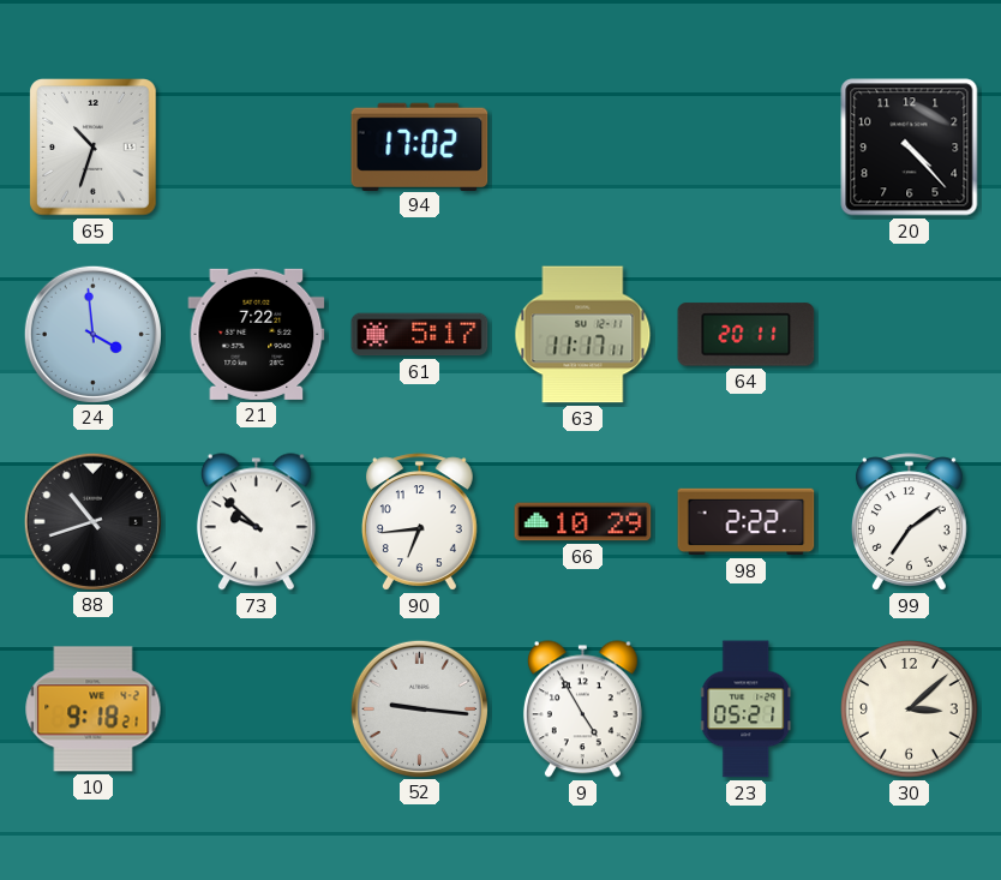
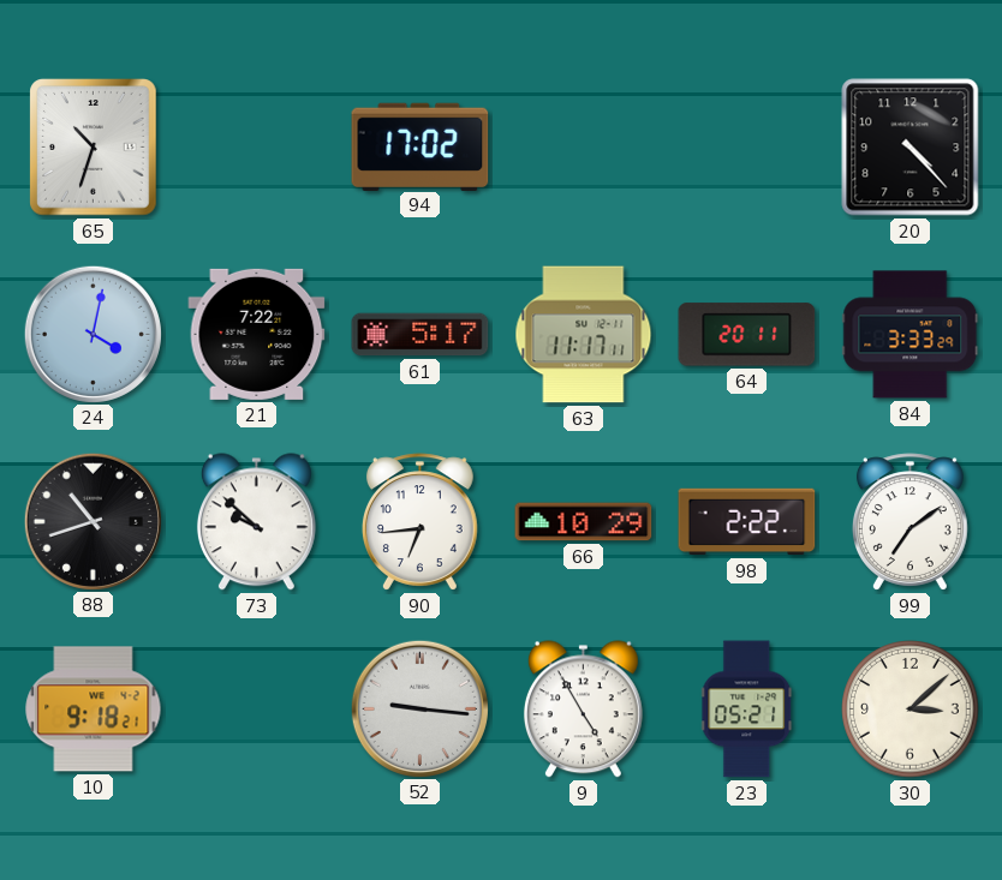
24: 3:59 -> 4:02
84: none -> 3:33
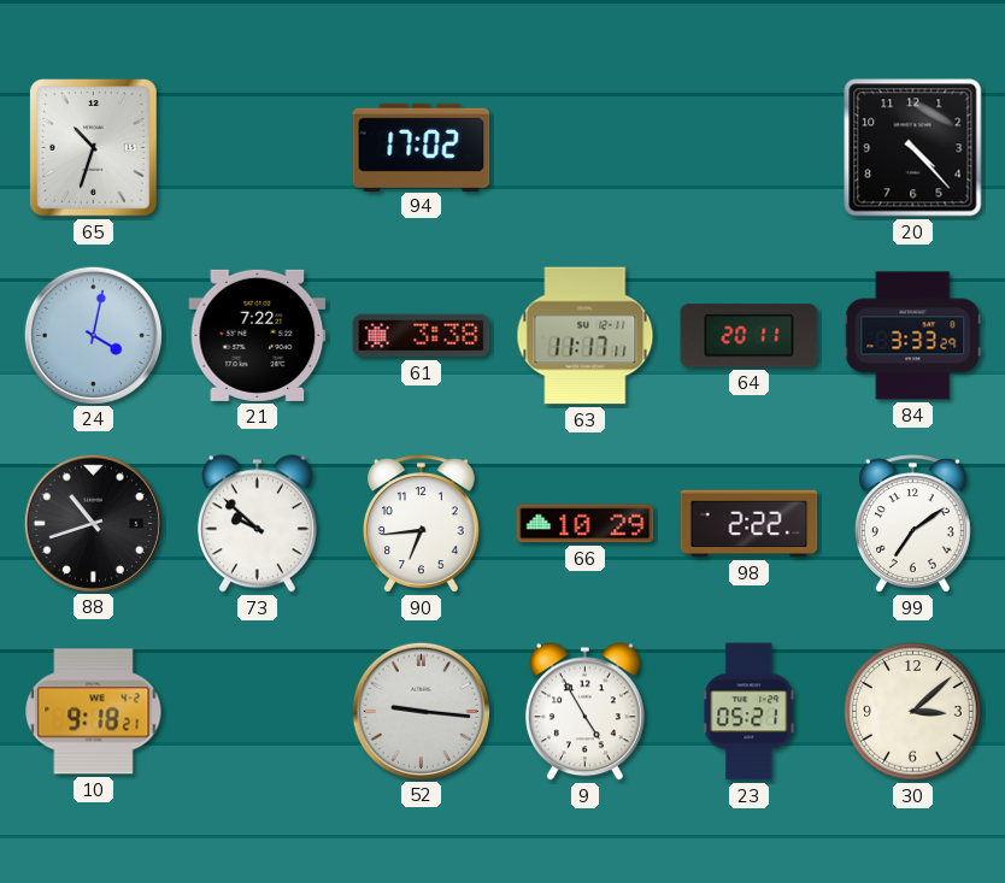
61: 5:17 -> 3:38
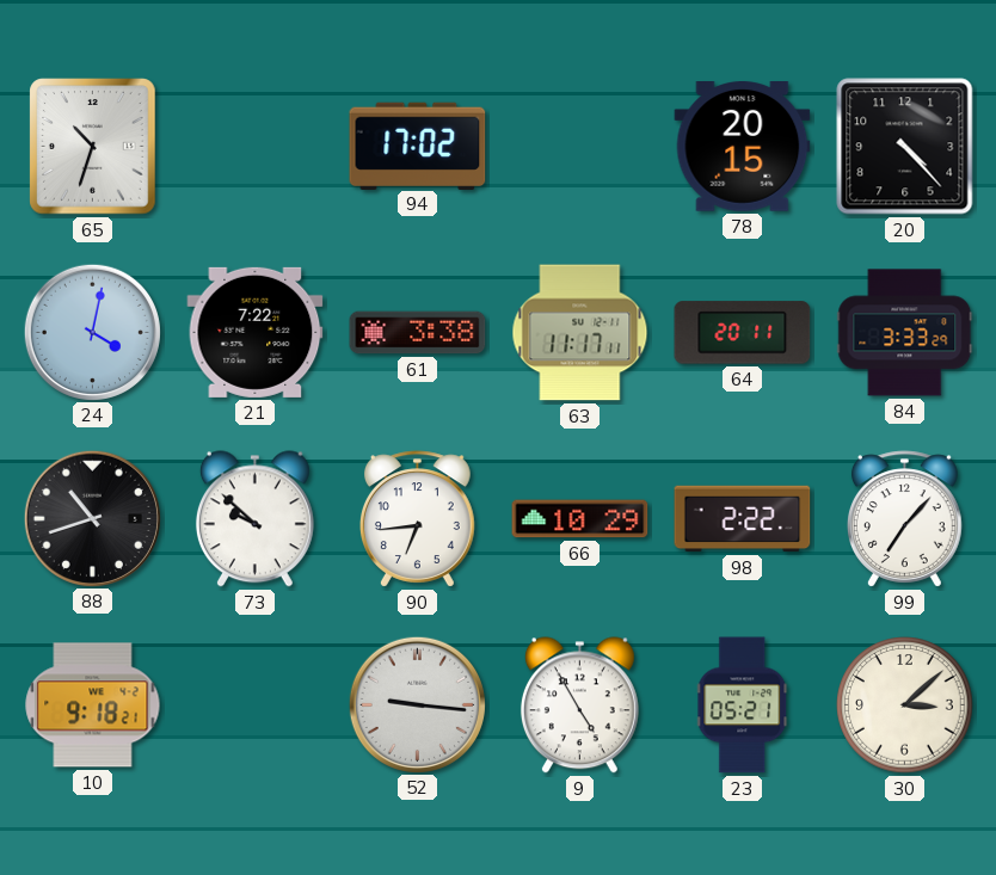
78: none -> 20:15
99: 7:09 -> 7:07
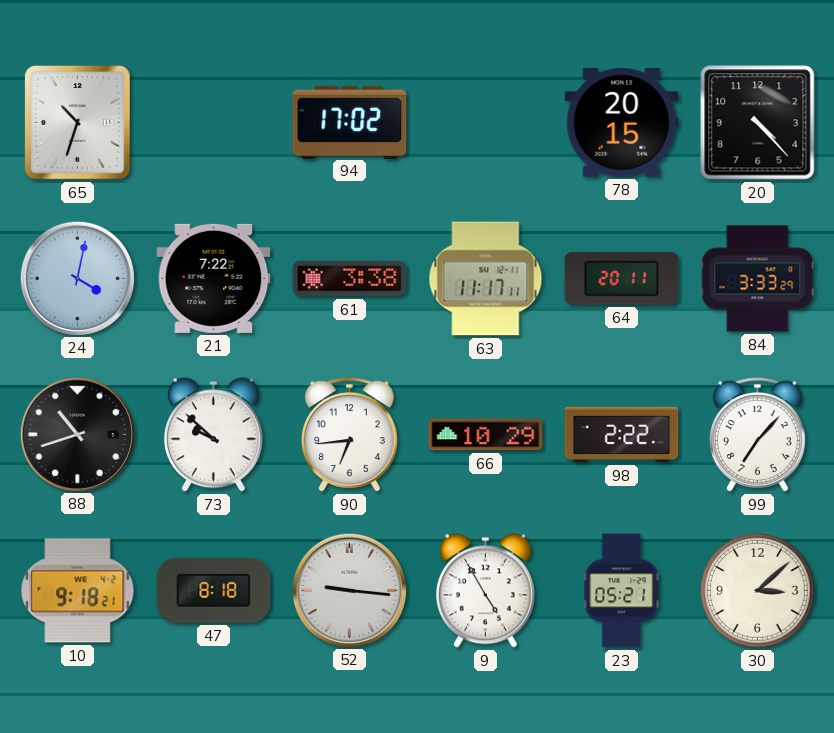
47: none -> 8:18
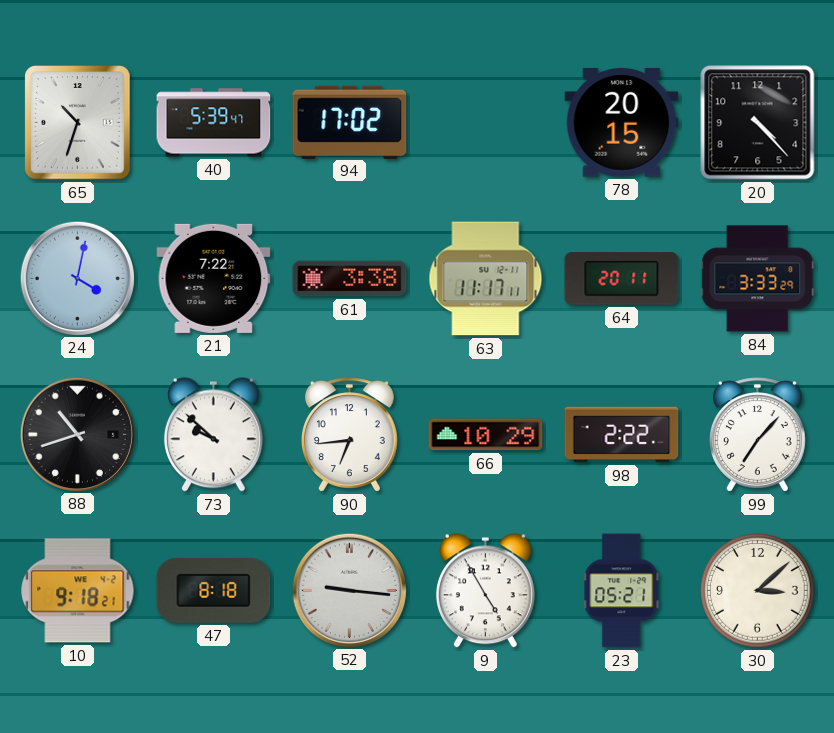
40: none -> 5:39
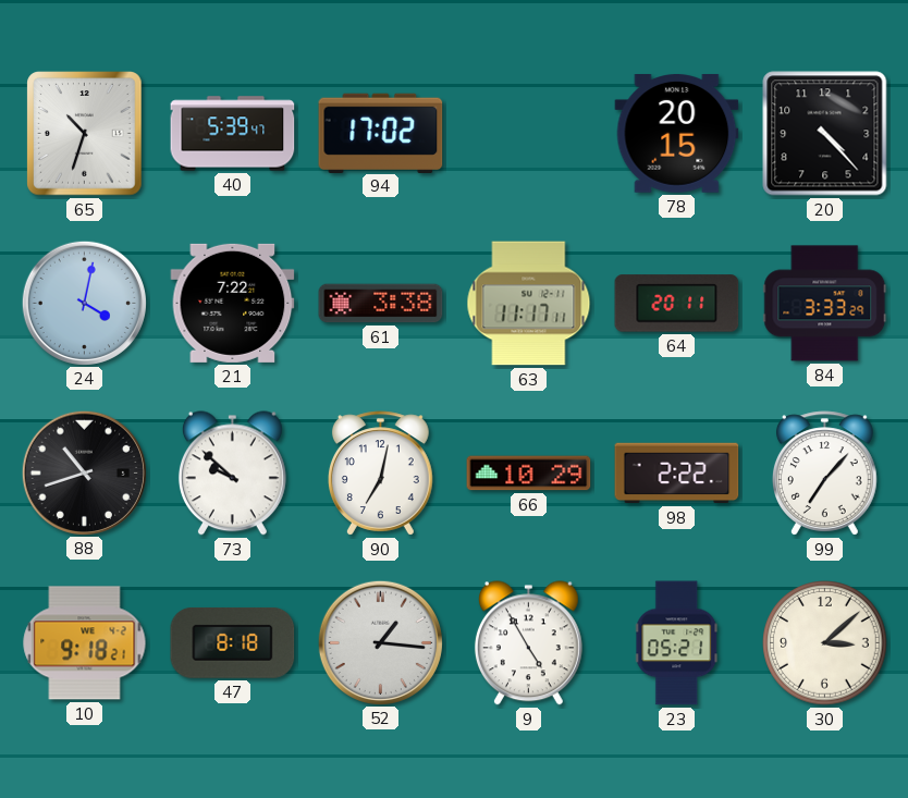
90: 6:44 -> 7:02
52: 9:16 -> 1:16
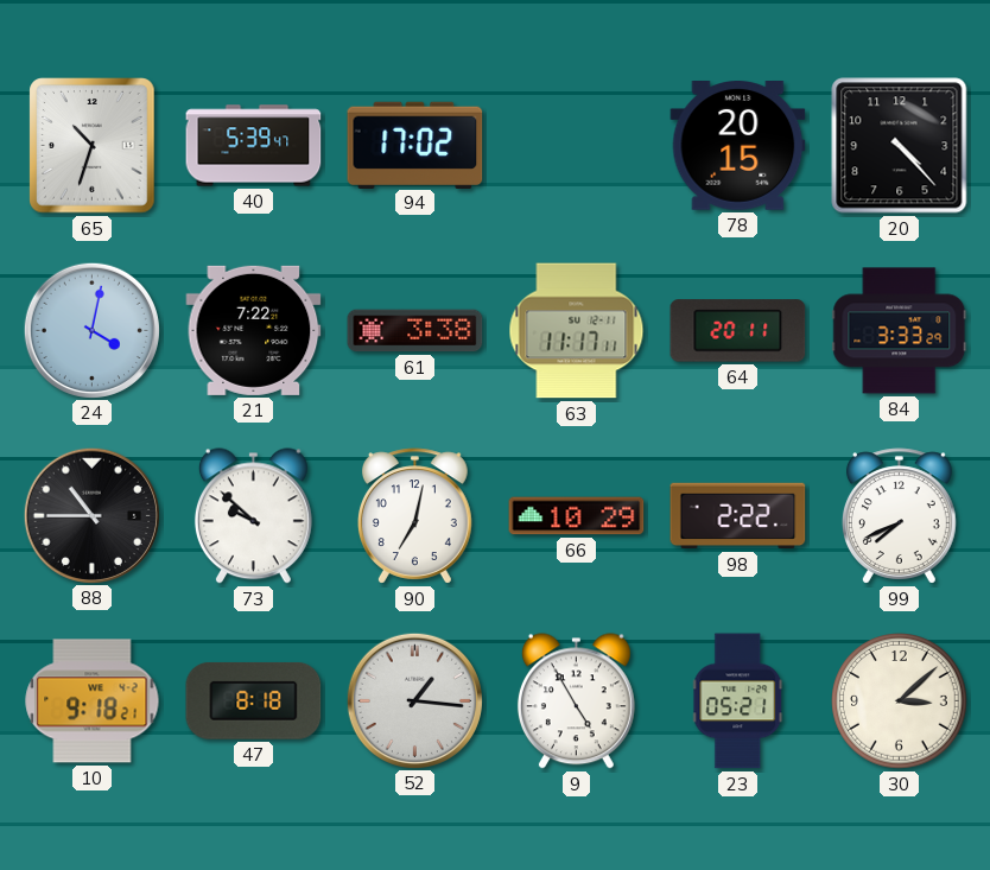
88: 10:42 -> 10:45
99: 7:07 -> 7:41
